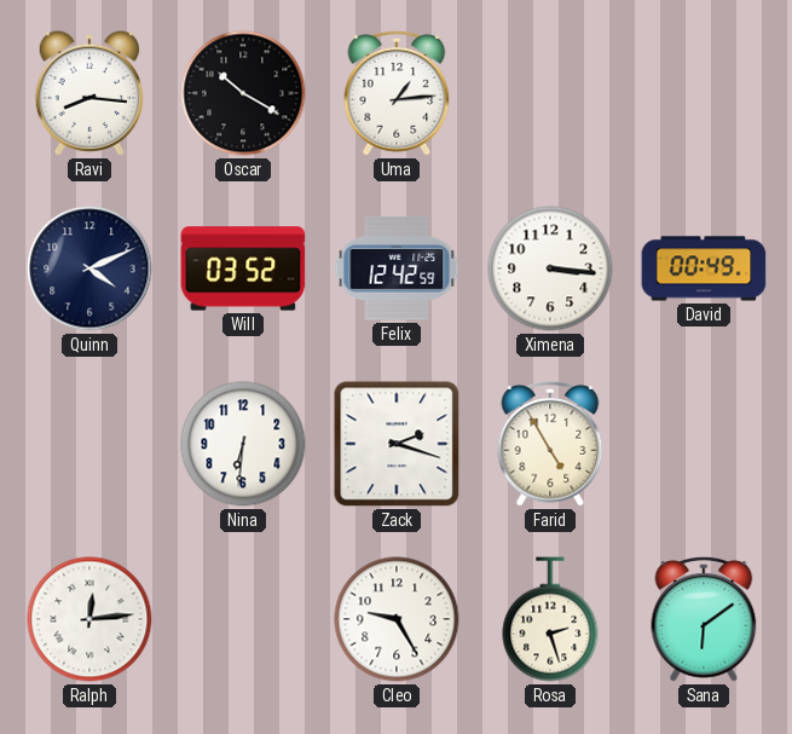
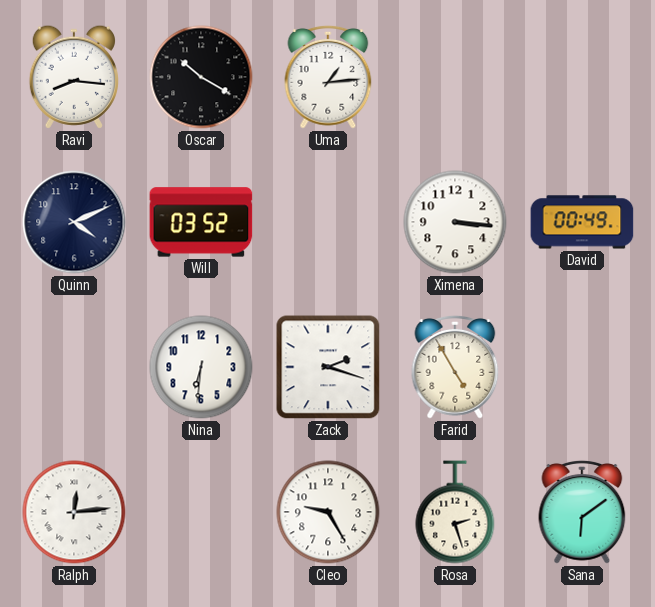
Felix: 12:42 -> none
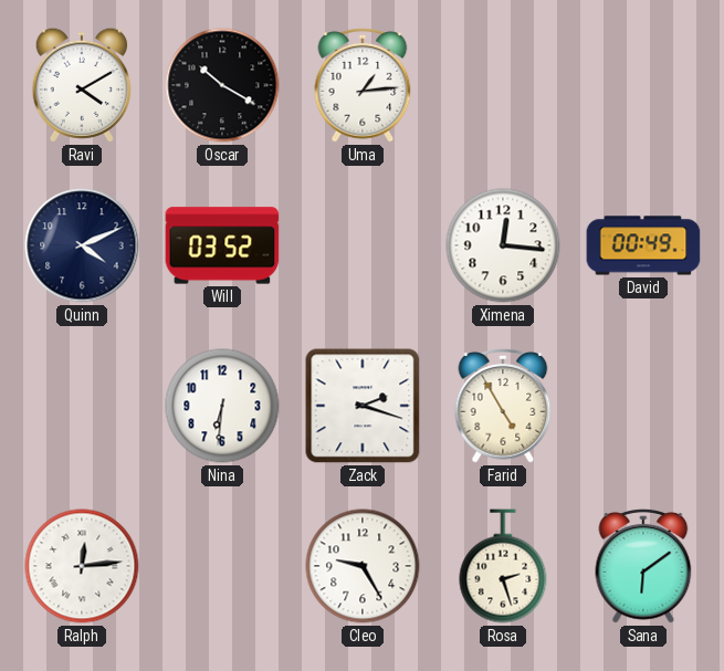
Ravi: 8:16 -> 4:10
Ximena: 3:16 -> 12:16
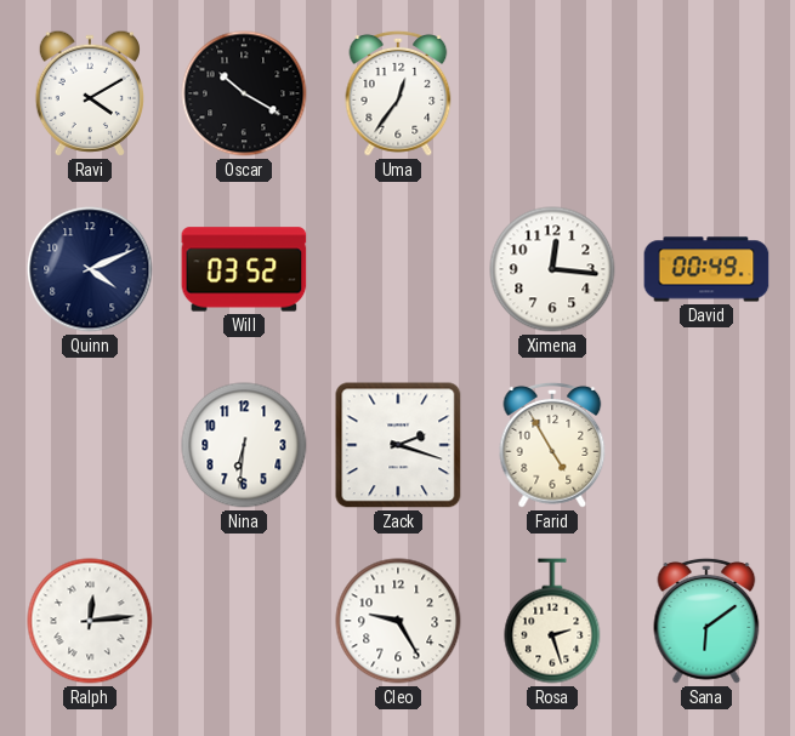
Uma: 1:14 -> 12:36
